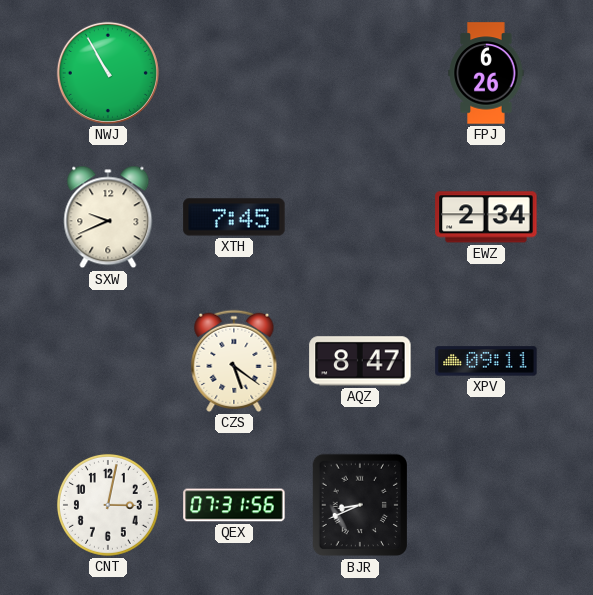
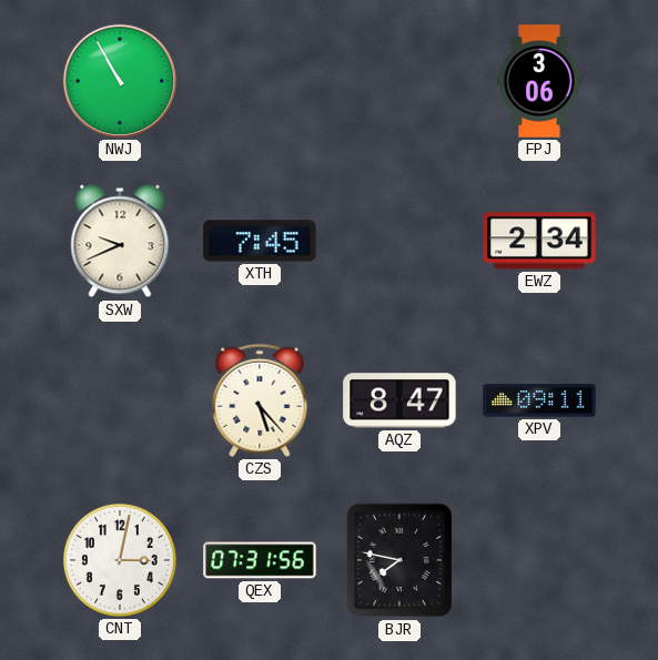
FPJ: 6:26 -> 3:06
CZS: 5:21 -> 5:23
BJR: 8:41 -> 7:47
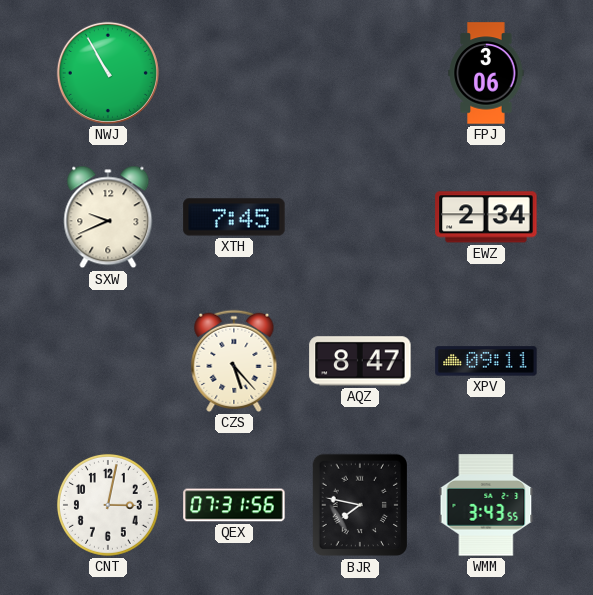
WMM: none -> 3:43
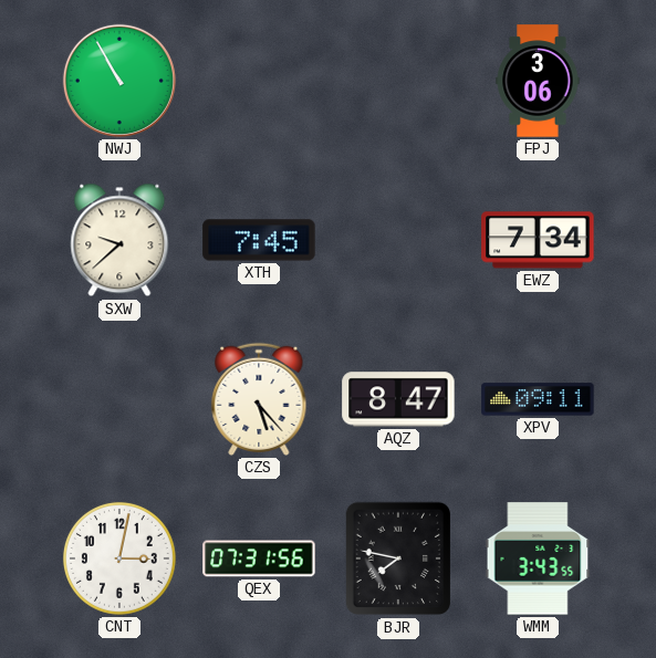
SXW: 9:41 -> 9:38
EWZ: 2:34 -> 7:34
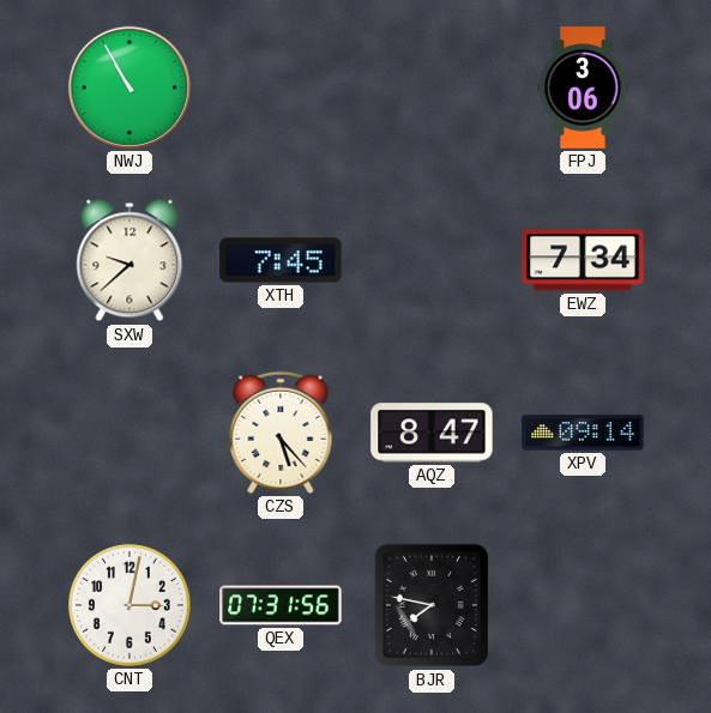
XPV: 09:11 -> 09:14
WMM: 3:43 -> none
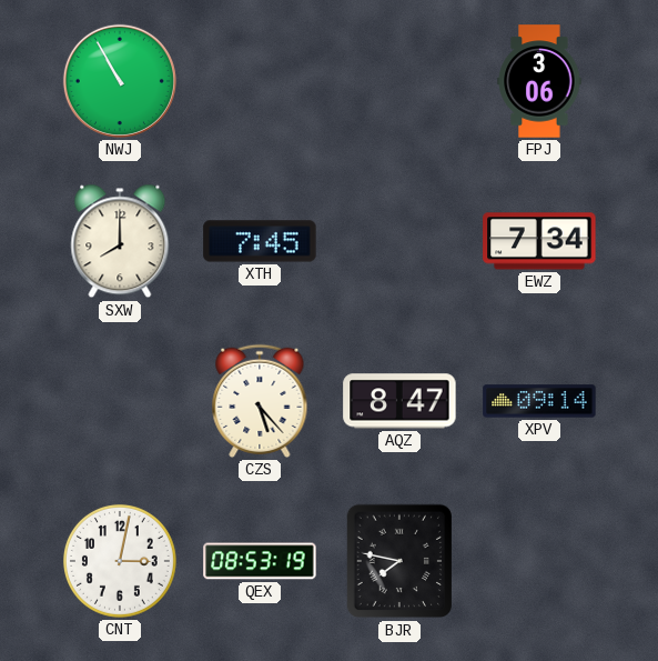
SXW: 9:38 -> 8:00
QEX: 07:31 -> 08:53
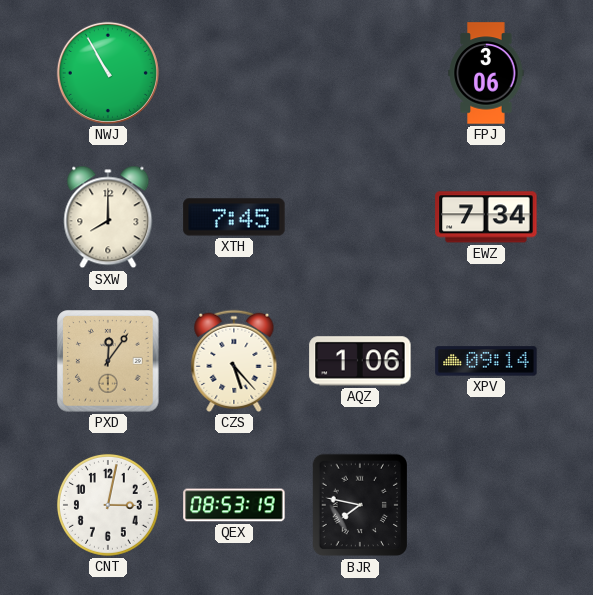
PXD: none -> 12:06
AQZ: 8:47 -> 1:06
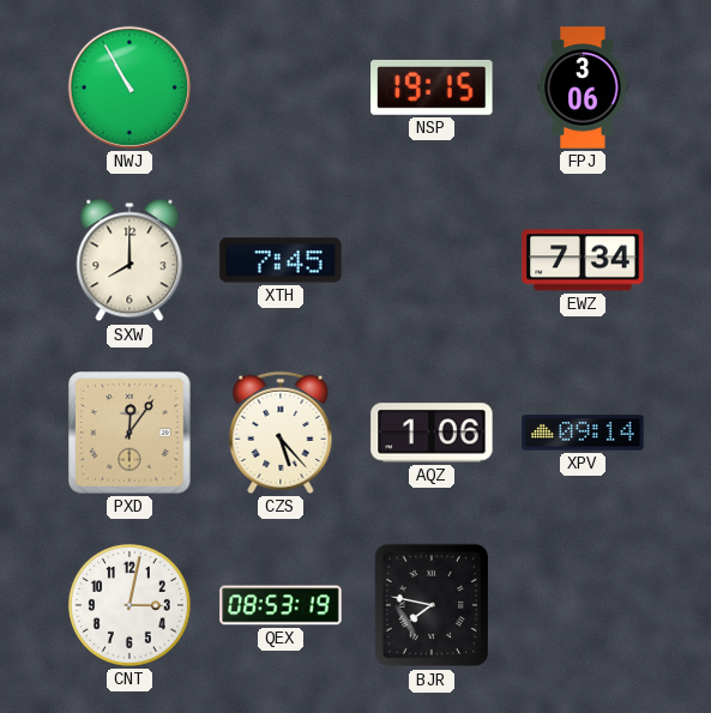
NSP: none -> 19:15
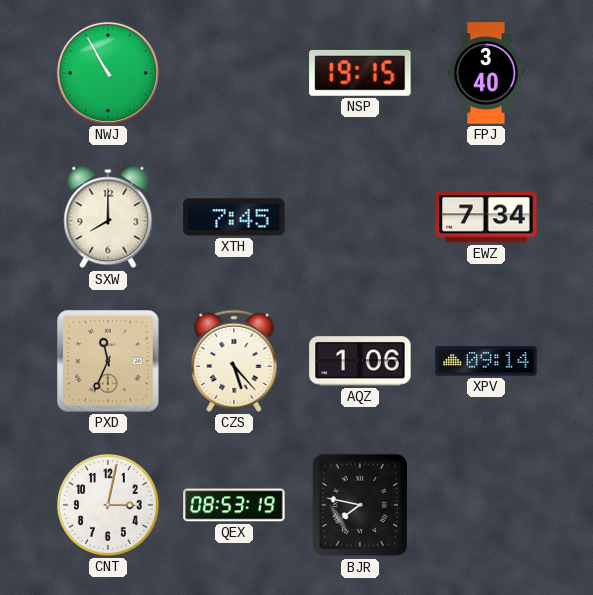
FPJ: 3:06 -> 3:40
PXD: 12:06 -> 11:34
